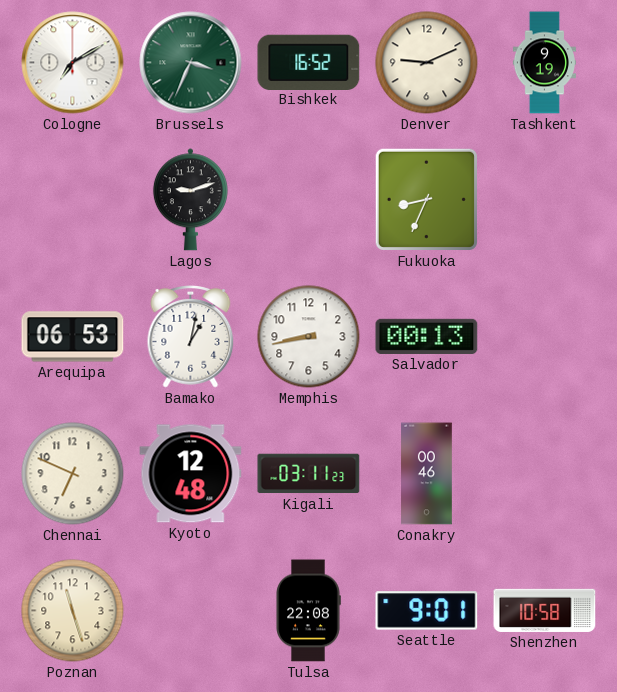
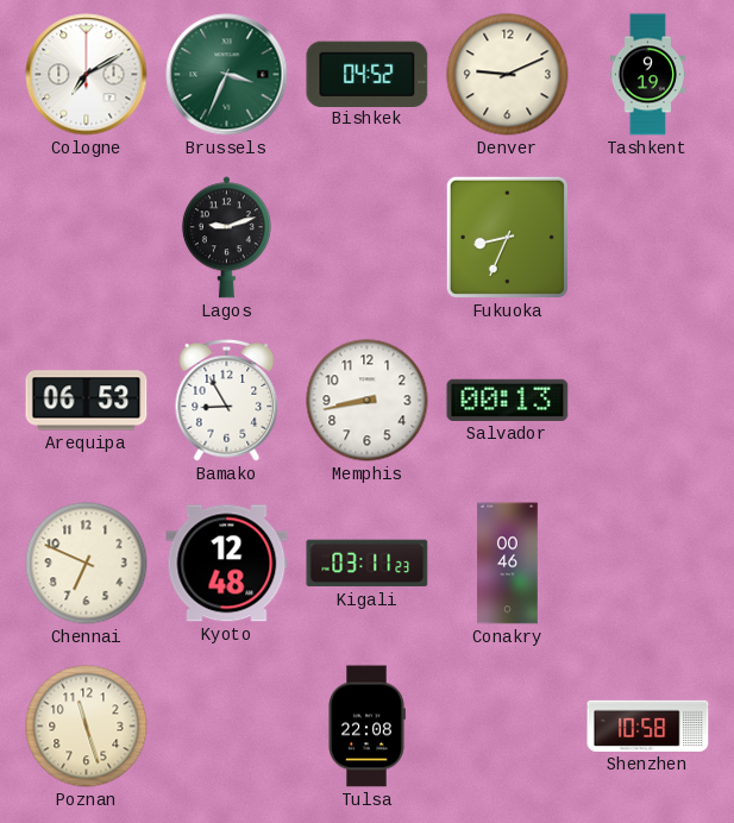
Bishkek: 16:52 -> 04:52
Bamako: 1:02 -> 8:55
Seattle: 9:01 -> none
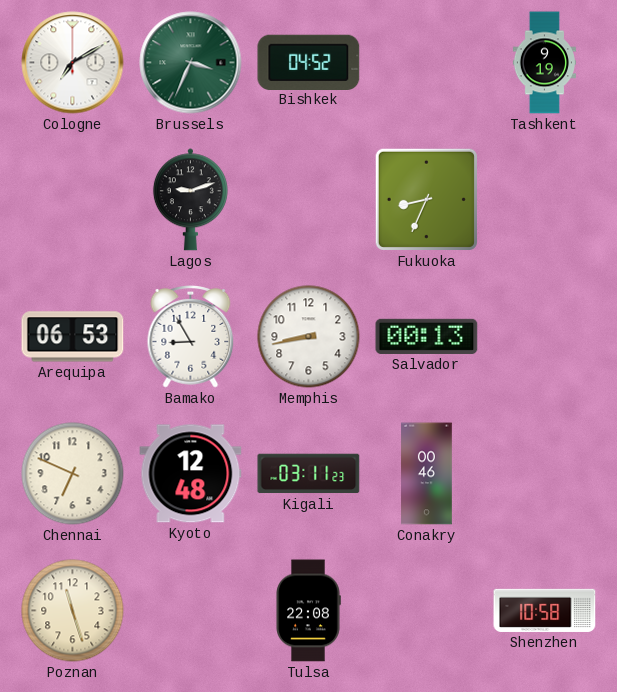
Denver: 9:11 -> none
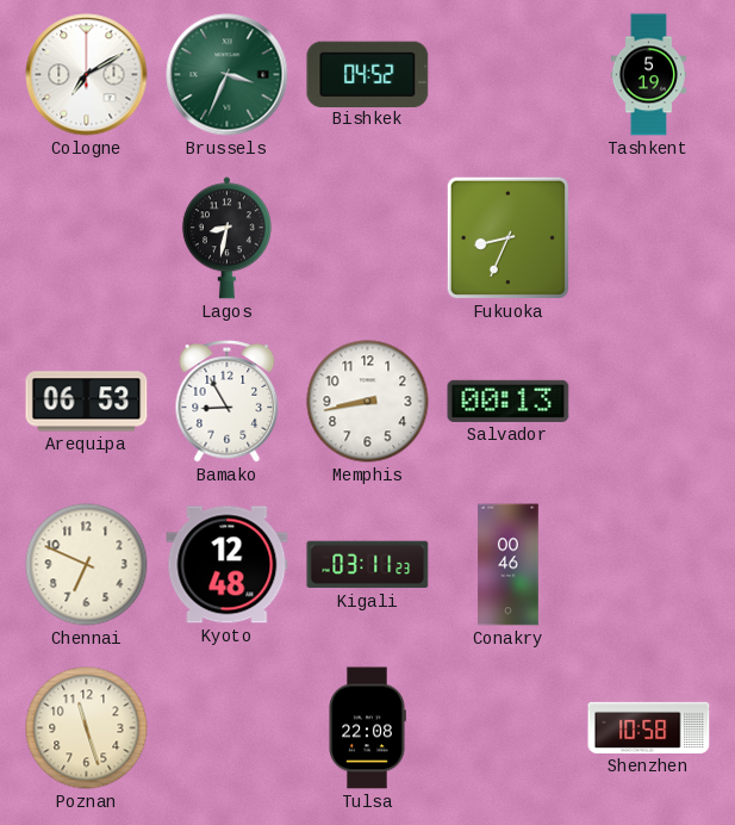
Tashkent: 9:19 -> 5:19
Lagos: 9:12 -> 8:32
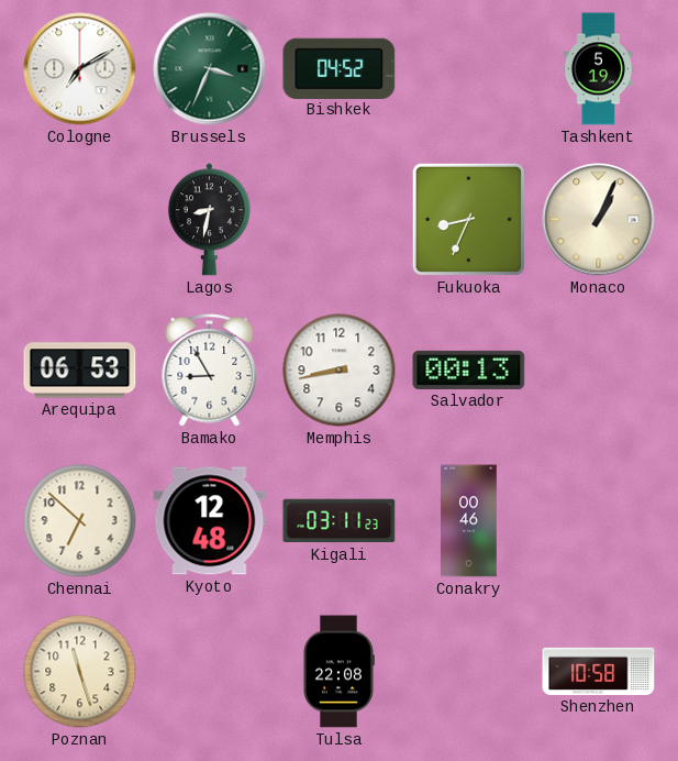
Monaco: none -> 1:04
Chennai: 6:49 -> 6:52
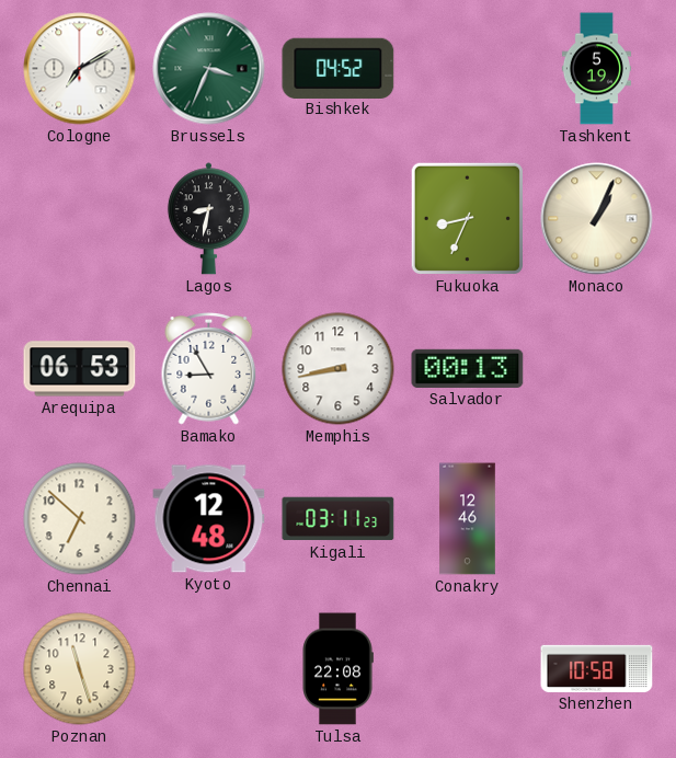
Conakry: 00:46 -> 12:46
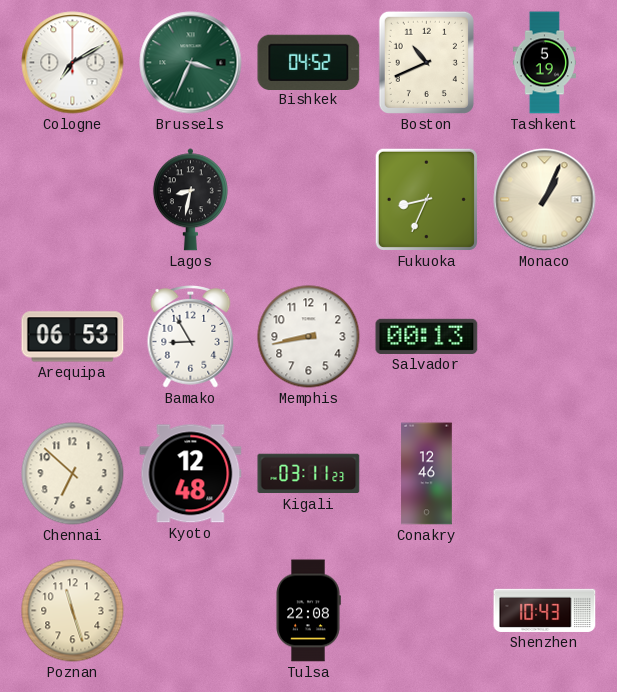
Boston: none -> 10:41
Shenzhen: 10:58 -> 10:43
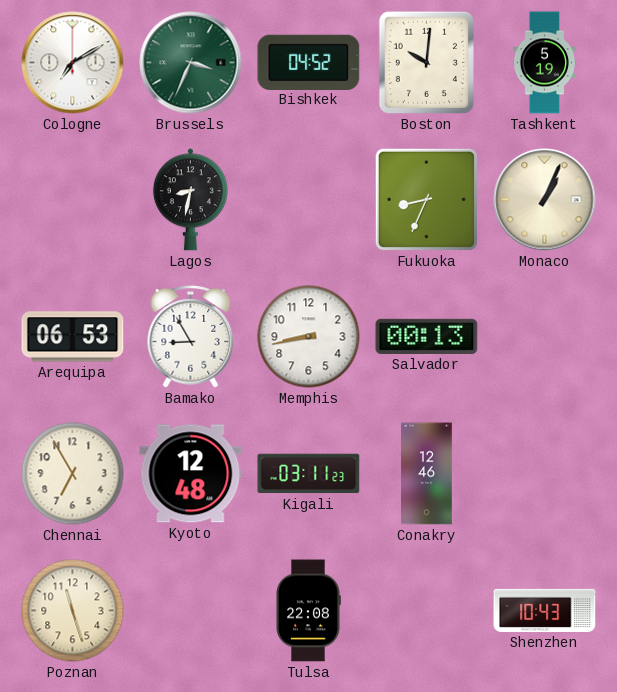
Boston: 10:41 -> 10:01
Chennai: 6:52 -> 6:55
